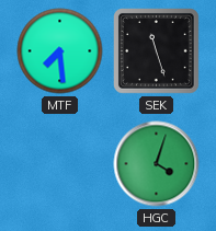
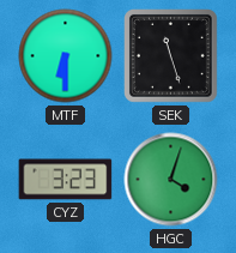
MTF: 7:29 -> 6:30
CYZ: none -> 3:23
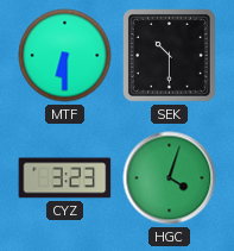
SEK: 11:27 -> 10:30
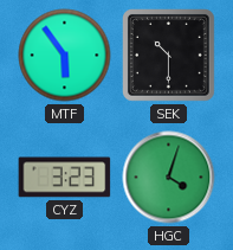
MTF: 6:30 -> 5:54
